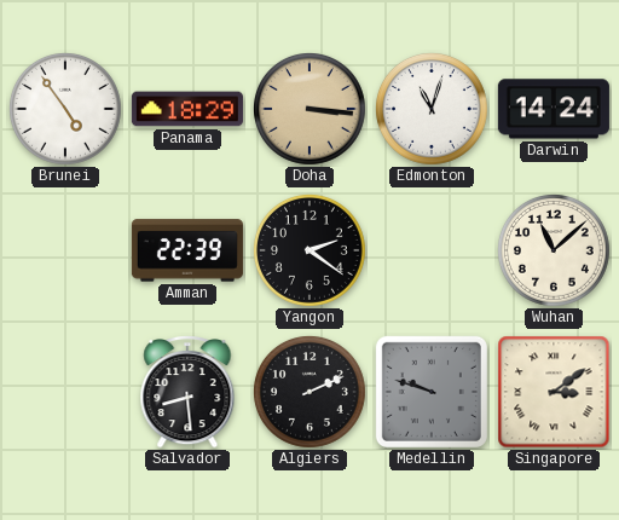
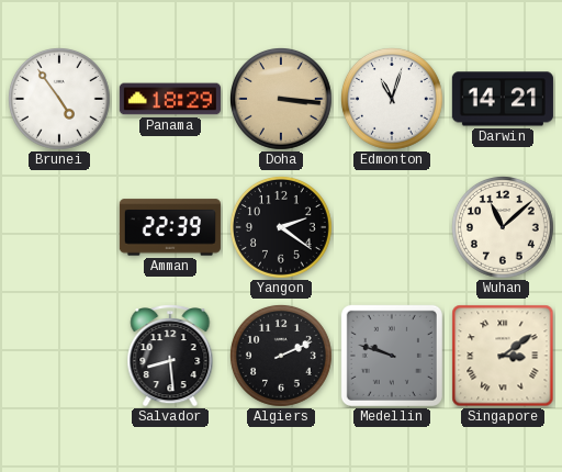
Darwin: 14:24 -> 14:21
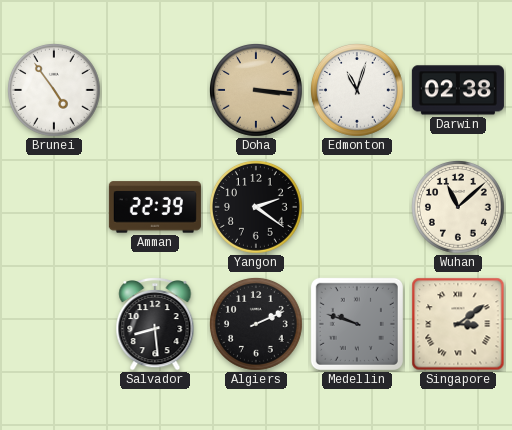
Panama: 18:29 -> none
Darwin: 14:21 -> 02:38
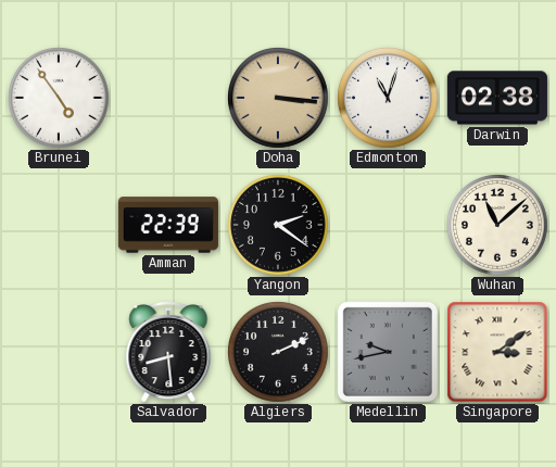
Medellin: 9:48 -> 9:43
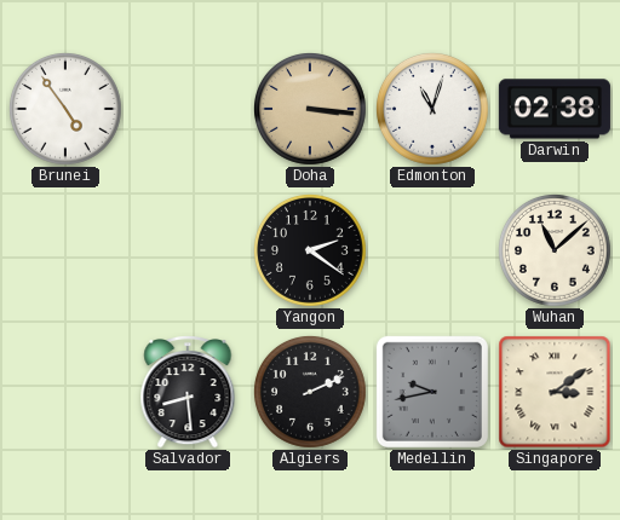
Amman: 22:39 -> none
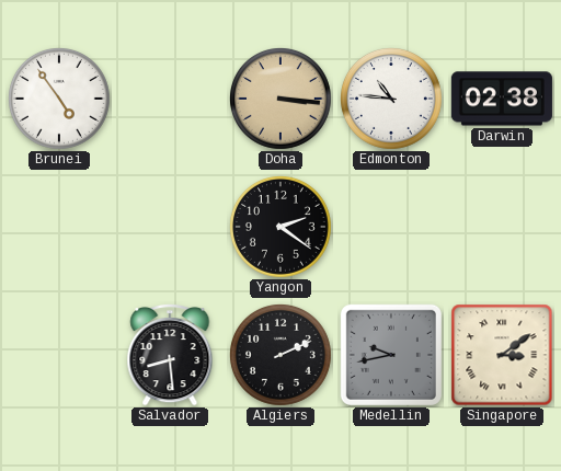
Edmonton: 11:03 -> 10:46
Wuhan: 11:08 -> none
